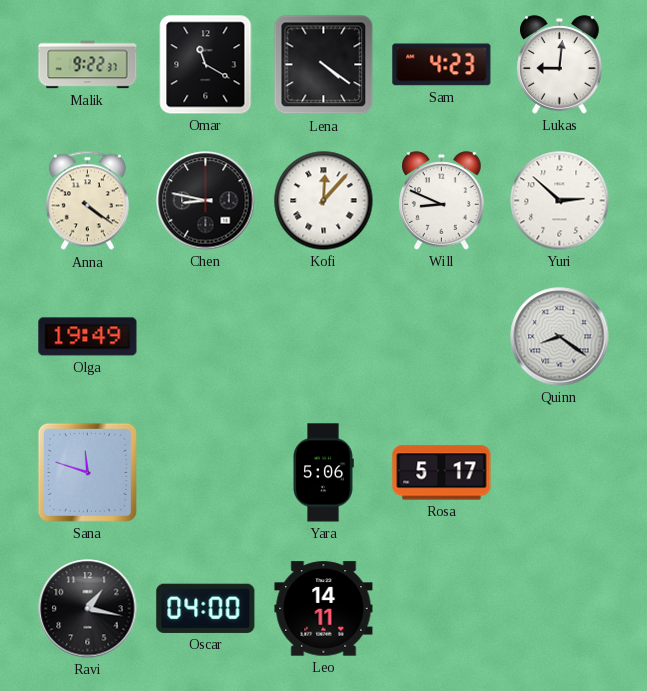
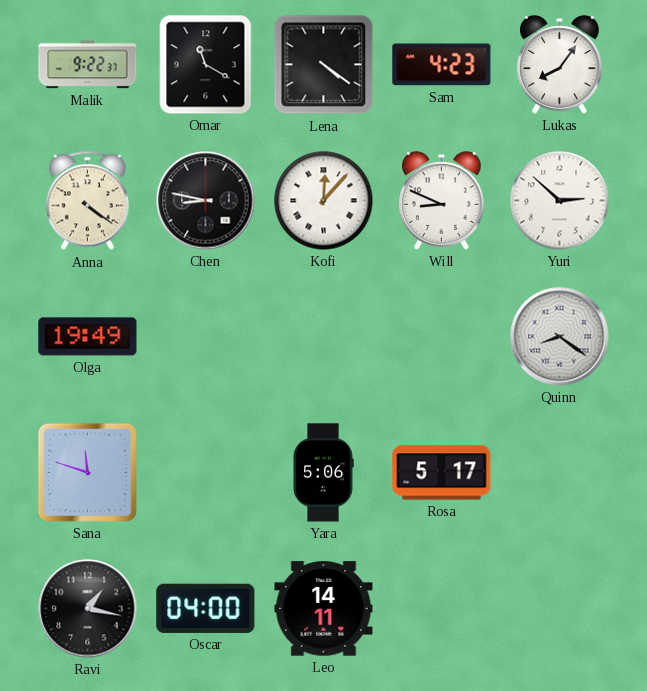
Lukas: 9:01 -> 8:06
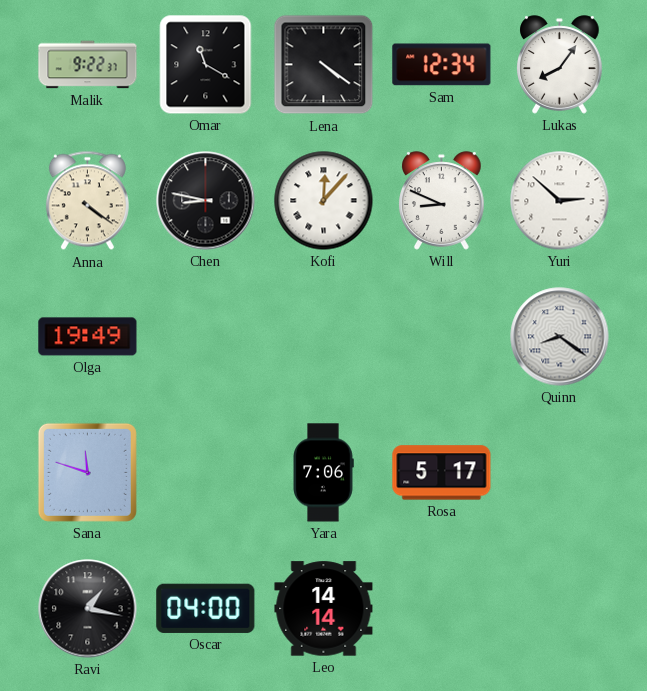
Sam: 4:23 -> 12:34
Yara: 5:06 -> 7:06
Leo: 14:11 -> 14:14
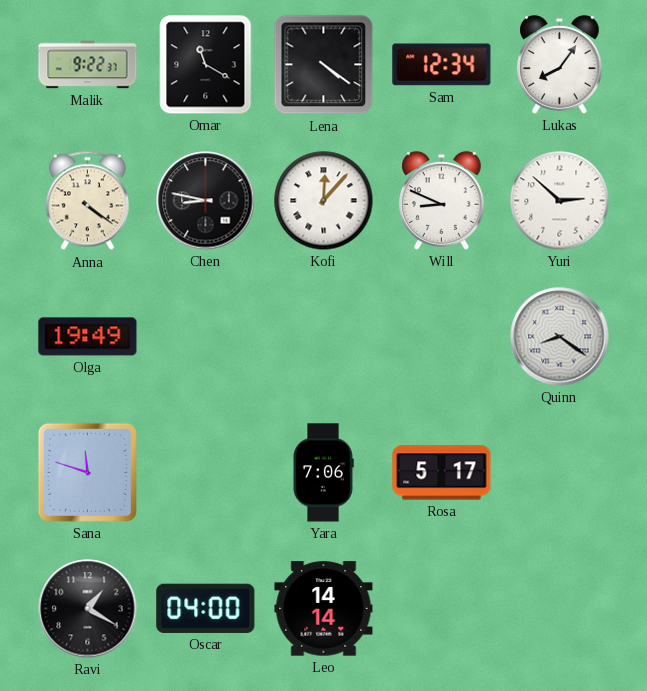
Ravi: 1:17 -> 1:20
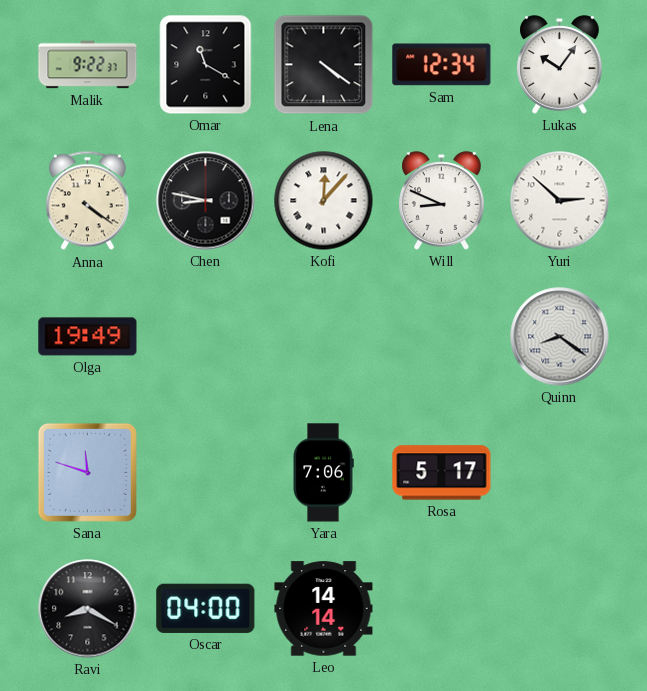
Lukas: 8:06 -> 10:06
Ravi: 1:20 -> 8:20
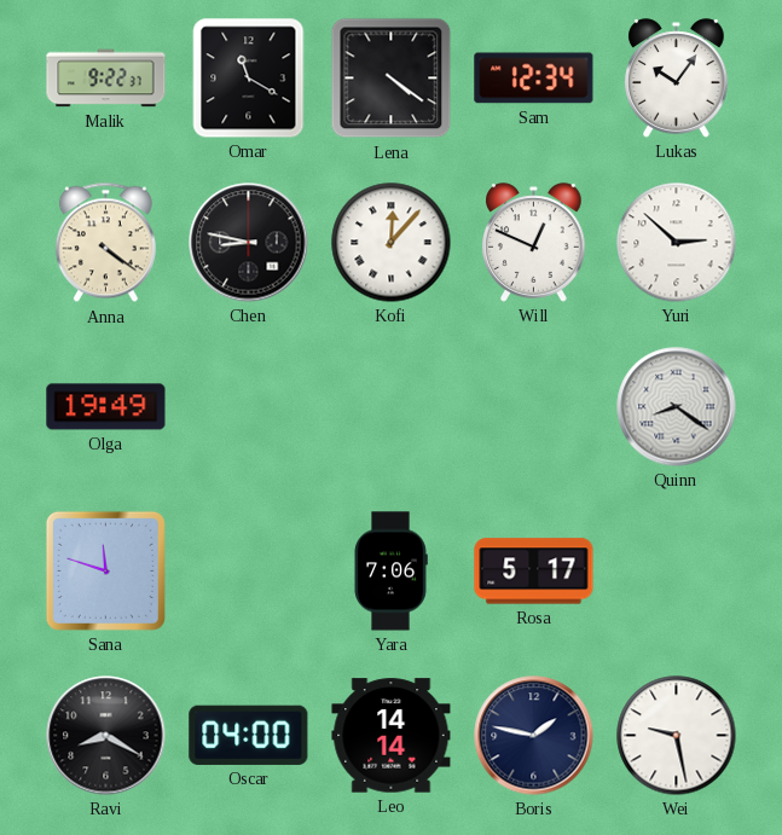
Will: 8:49 -> 12:49
Boris: none -> 1:47
Wei: none -> 9:28
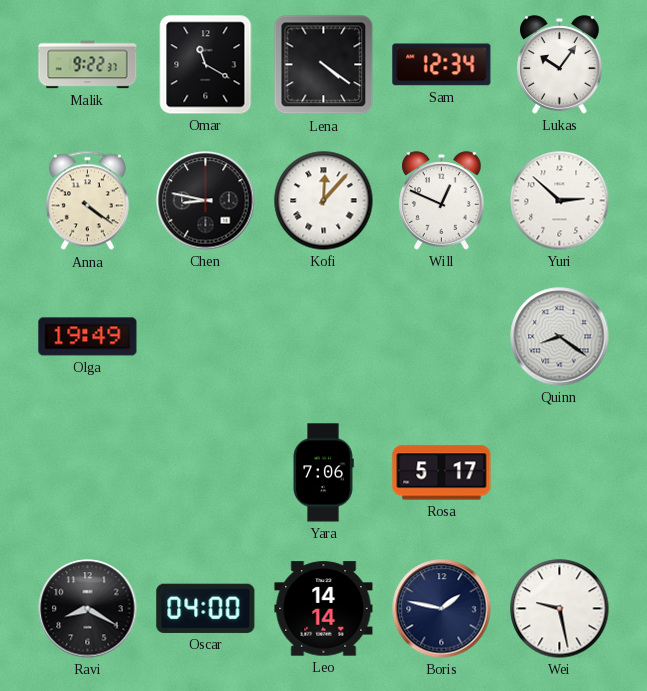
Sana: 11:48 -> none
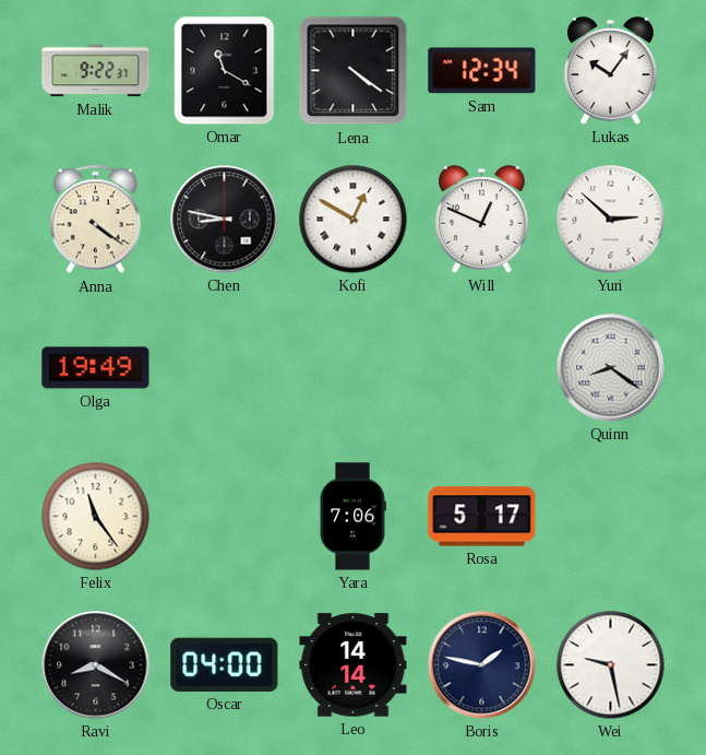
Kofi: 12:07 -> 12:50
Felix: none -> 11:24
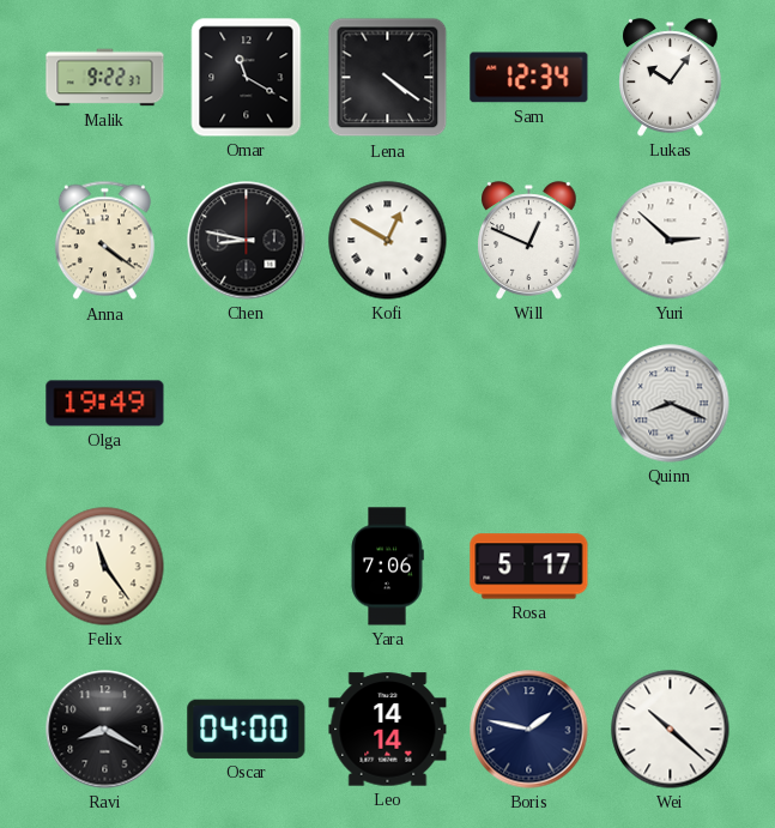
Quinn: 8:21 -> 8:19
Wei: 9:28 -> 10:22
